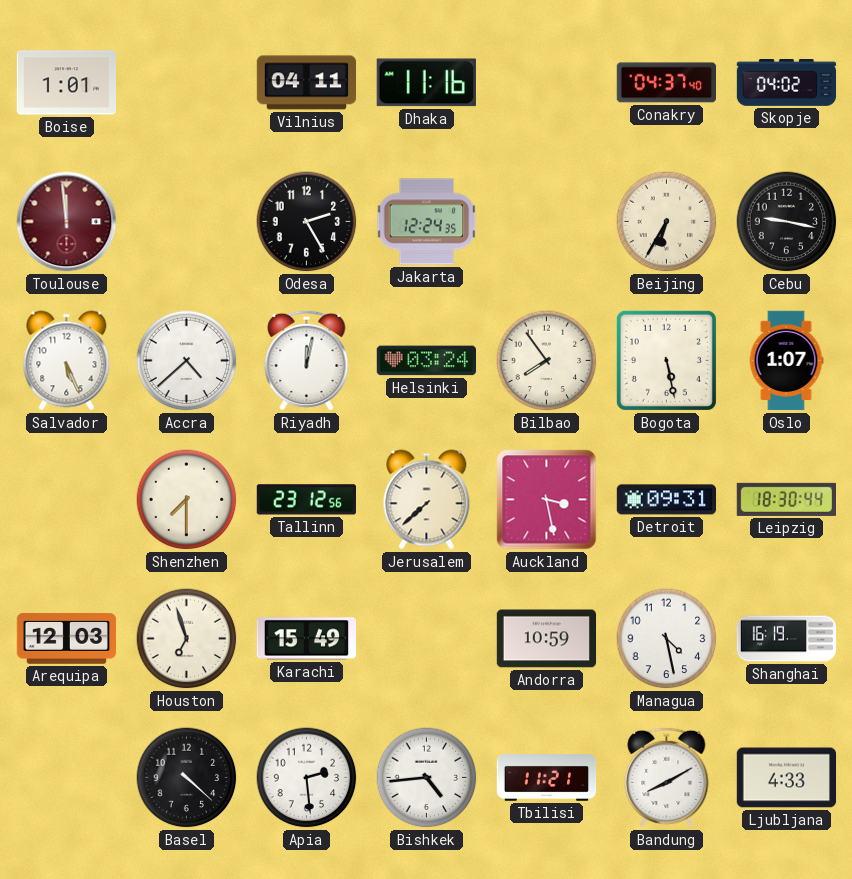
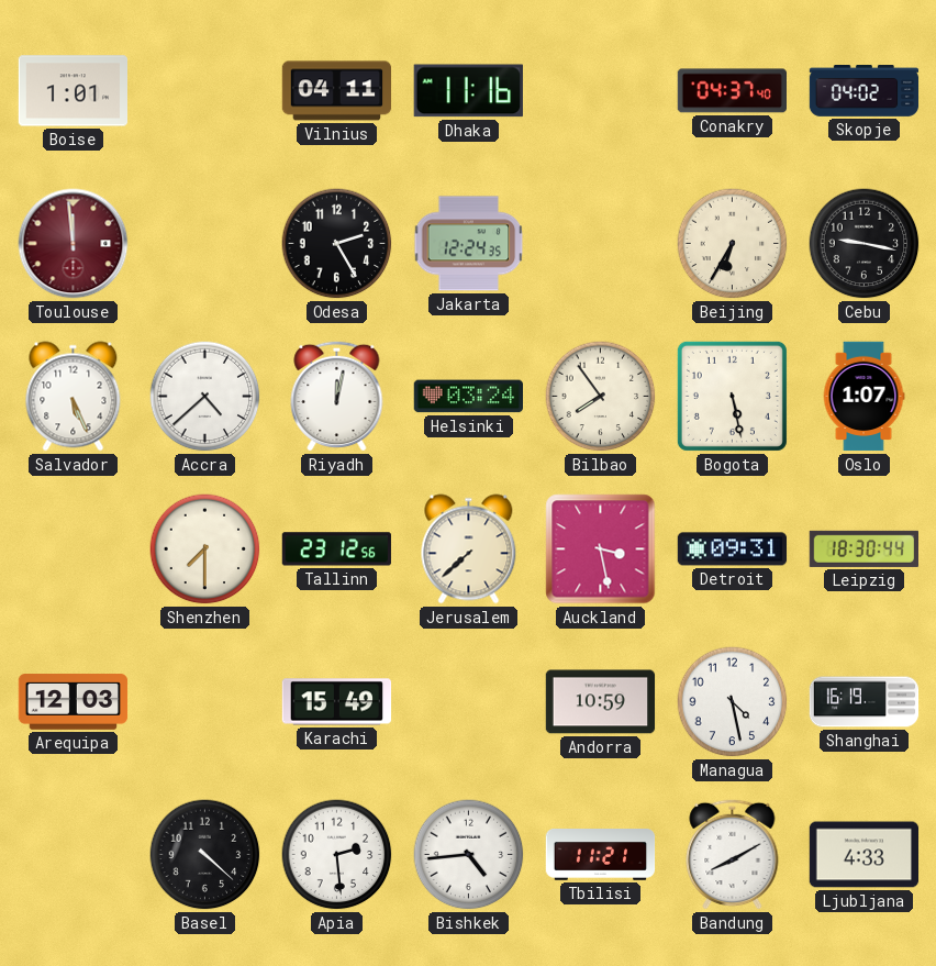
Houston: 6:57 -> none
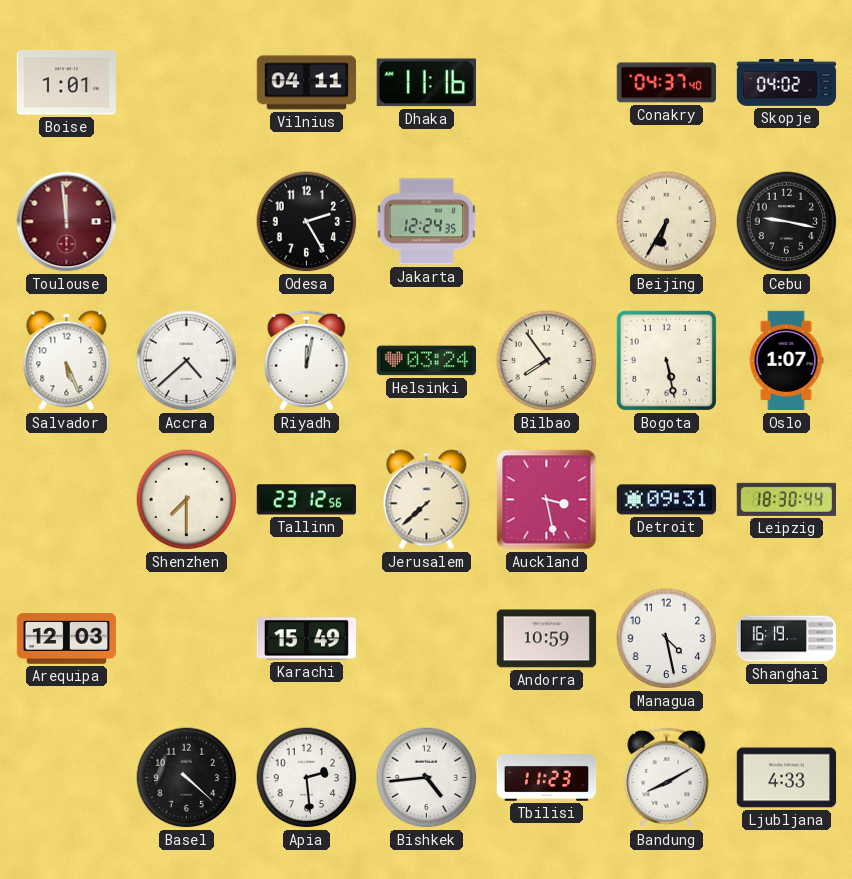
Tbilisi: 11:21 -> 11:23
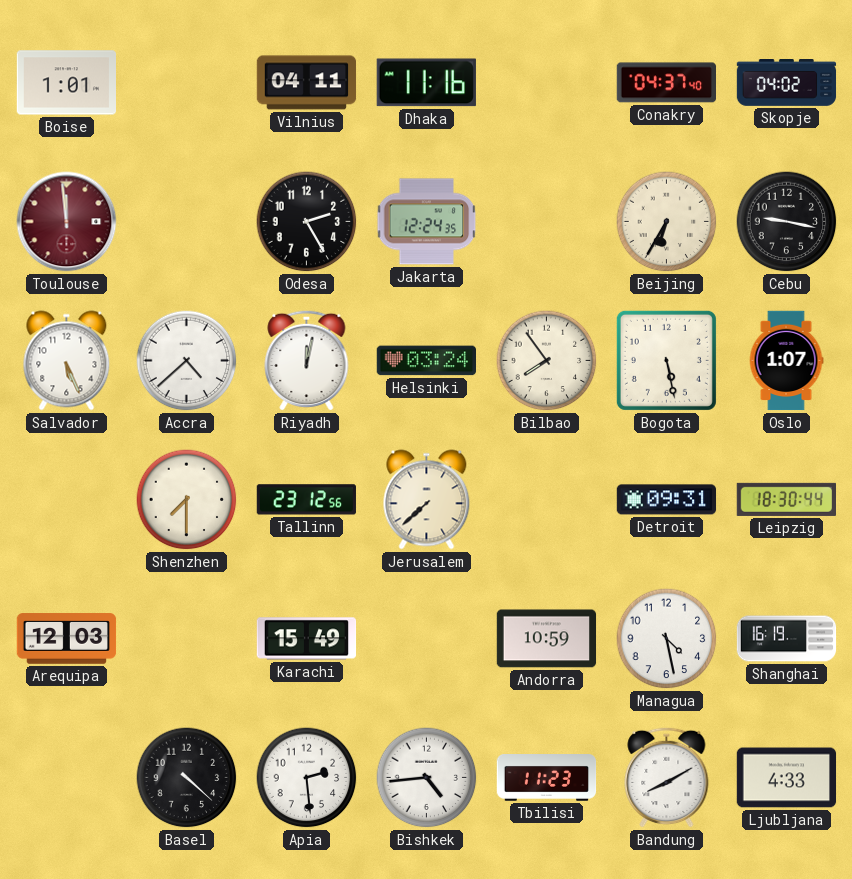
Auckland: 3:28 -> none
